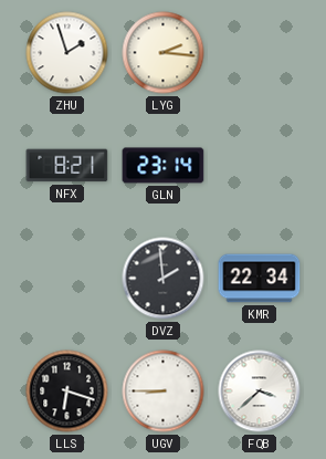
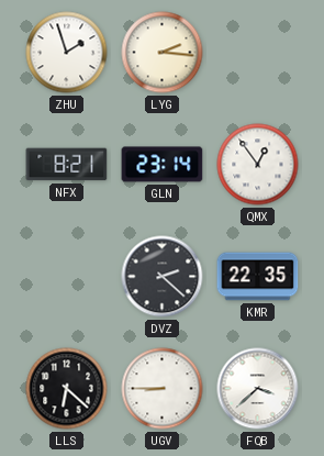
QMX: none -> 12:54
DVZ: 1:59 -> 2:22
KMR: 22:34 -> 22:35
LLS: 6:18 -> 6:22
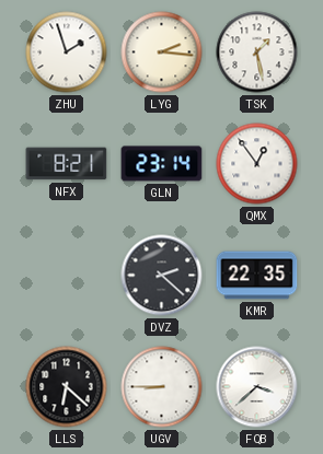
TSK: none -> 1:28
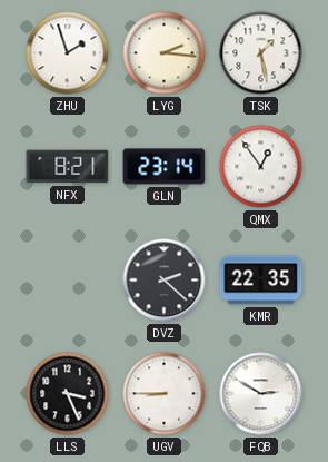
LLS: 6:22 -> 3:26
FQB: 3:38 -> 2:50
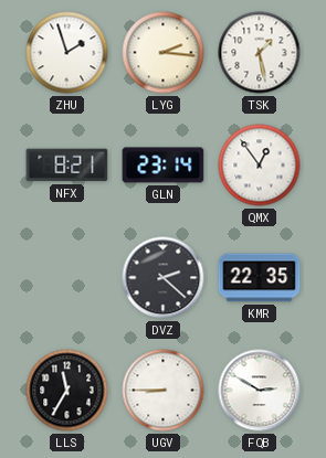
LLS: 3:26 -> 11:35
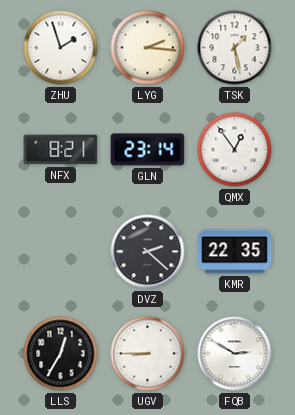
LLS: 11:35 -> 12:35
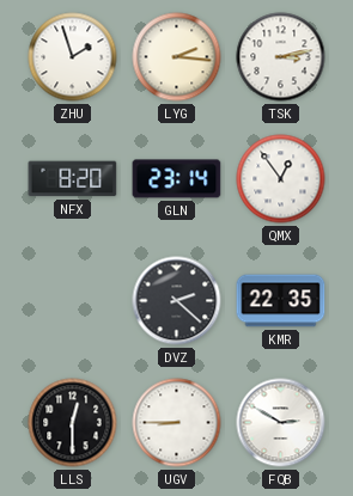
TSK: 1:28 -> 3:13
NFX: 8:21 -> 8:20
LLS: 12:35 -> 12:30
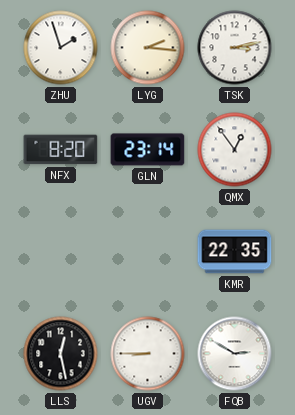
DVZ: 2:22 -> none
LLS: 12:30 -> 12:28
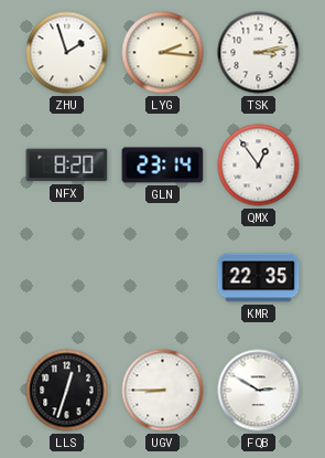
LLS: 12:28 -> 12:33
